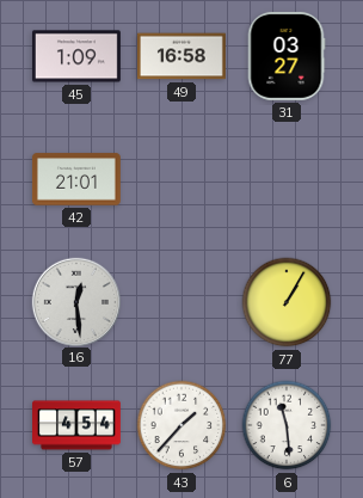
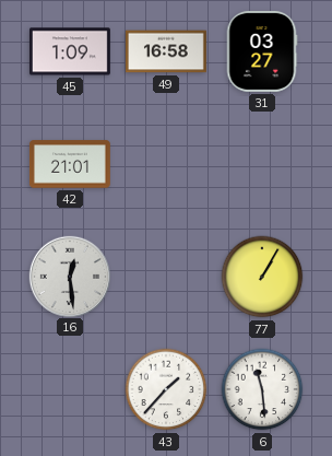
57: 4:54 -> none
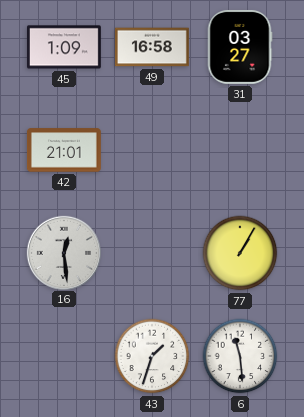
43: 1:37 -> 1:33
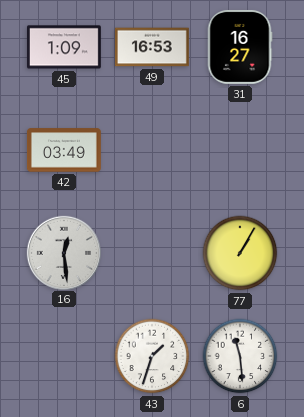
49: 16:58 -> 16:53
31: 03:27 -> 16:27
42: 21:01 -> 03:49
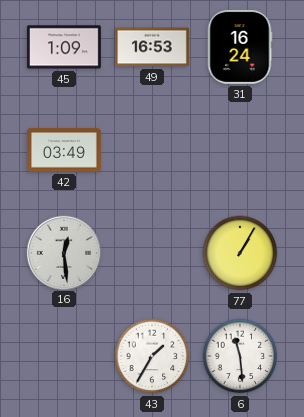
31: 16:27 -> 16:24
43: 1:33 -> 1:35
